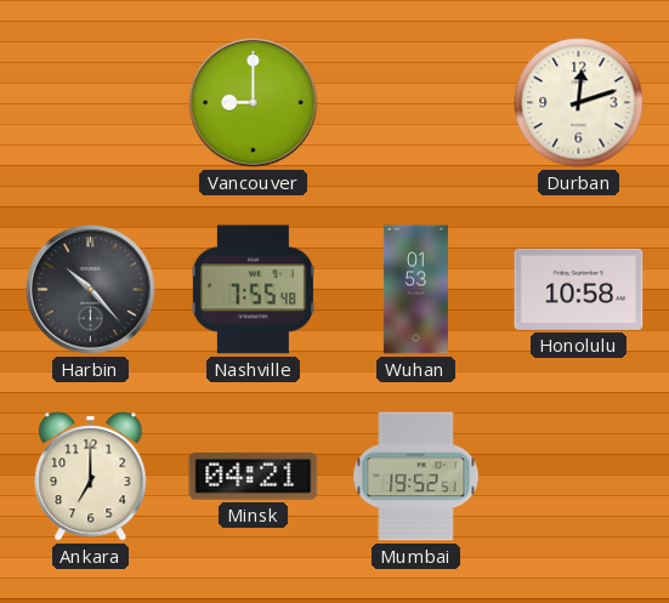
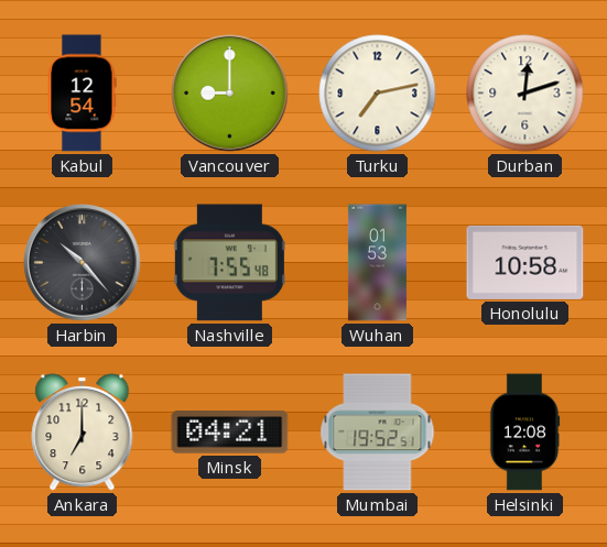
Kabul: none -> 12:54
Turku: none -> 7:13
Helsinki: none -> 12:08
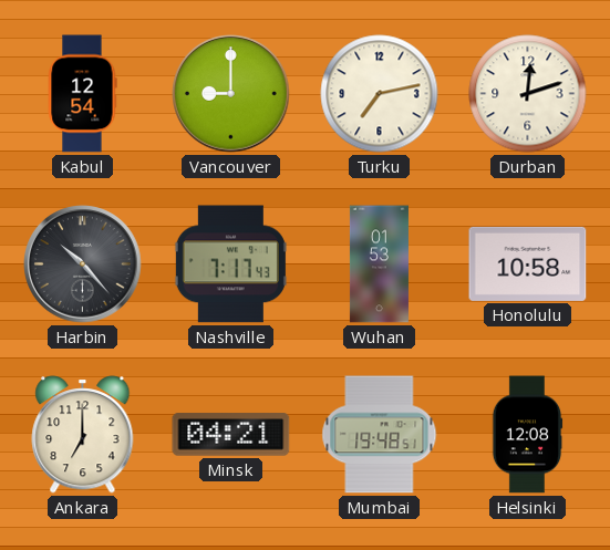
Nashville: 7:55 -> 7:17
Mumbai: 19:52 -> 19:48
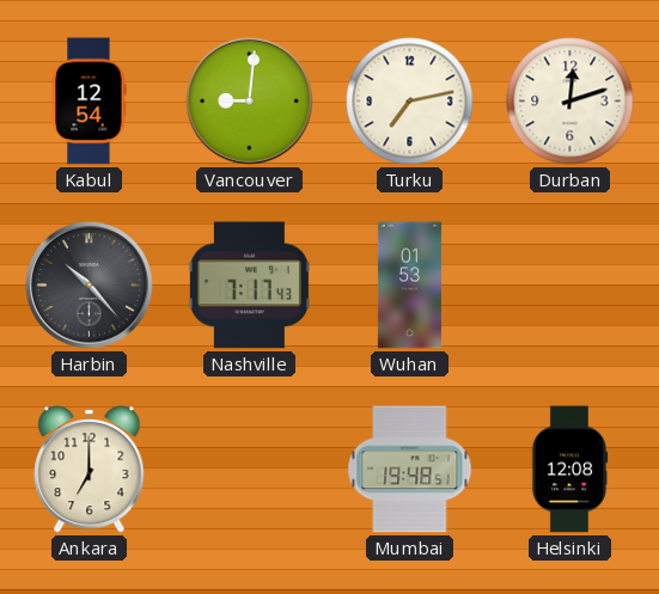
Vancouver: 9:00 -> 9:01
Honolulu: 10:58 -> none
Minsk: 04:21 -> none
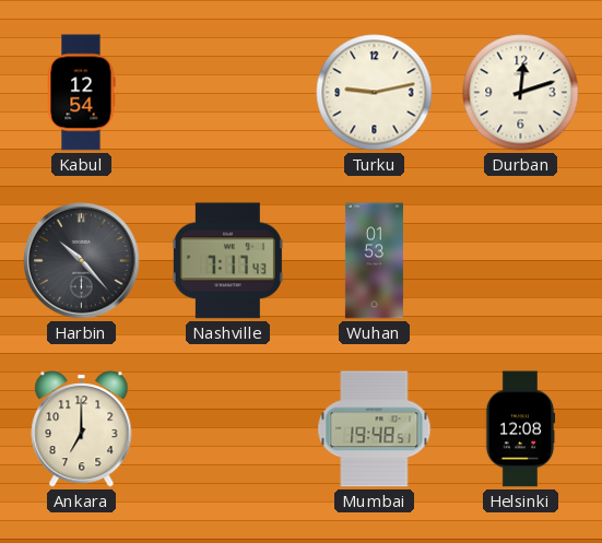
Vancouver: 9:01 -> none
Turku: 7:13 -> 9:13
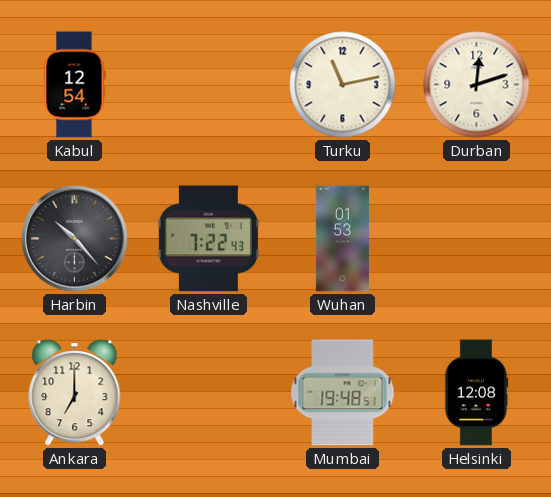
Turku: 9:13 -> 11:13
Nashville: 7:17 -> 7:22
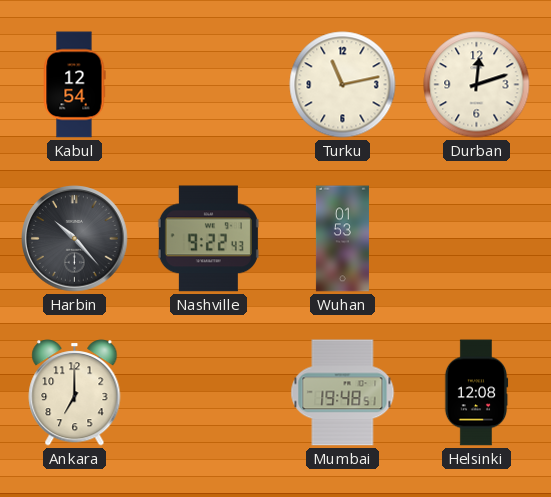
Nashville: 7:22 -> 9:22
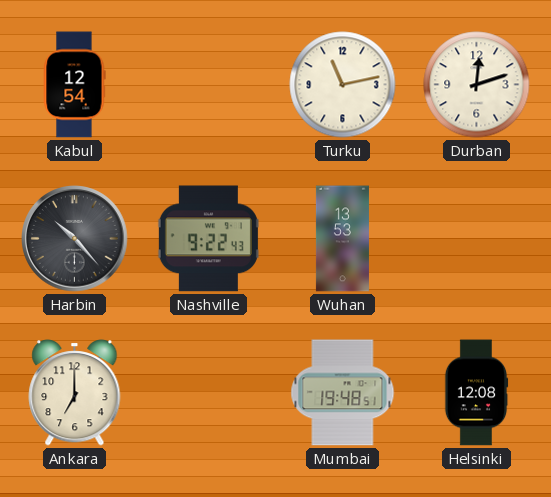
Wuhan: 01:53 -> 13:53
